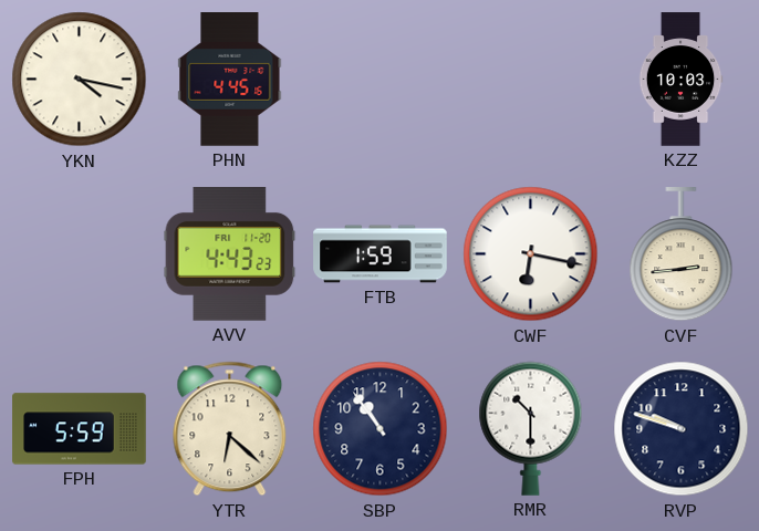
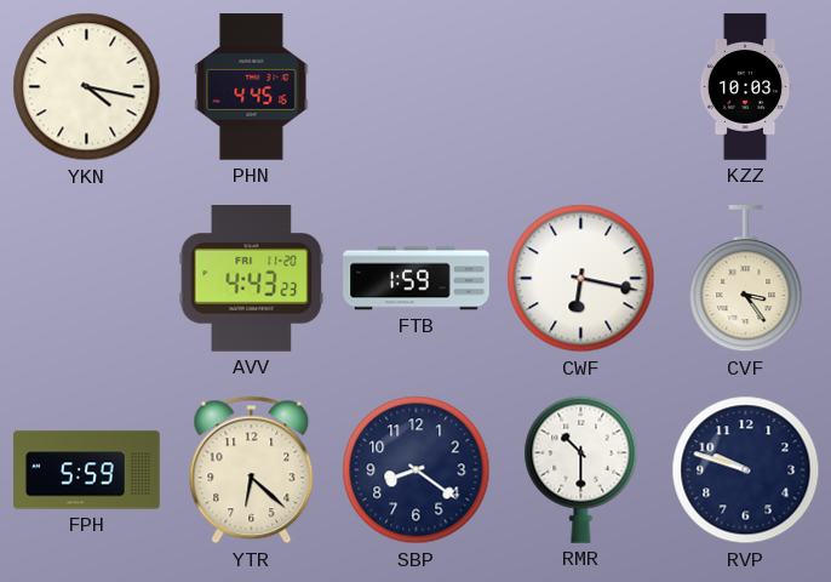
CVF: 2:44 -> 3:24
SBP: 10:54 -> 8:21
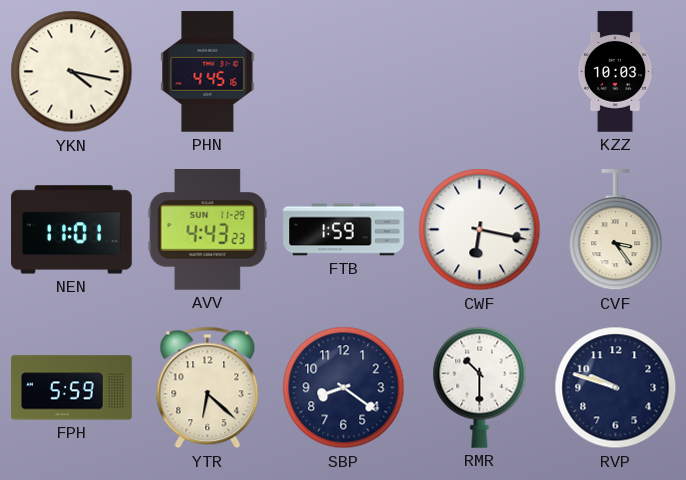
NEN: none -> 11:01
AVV date: FRI 11-20 -> SUN 11-29
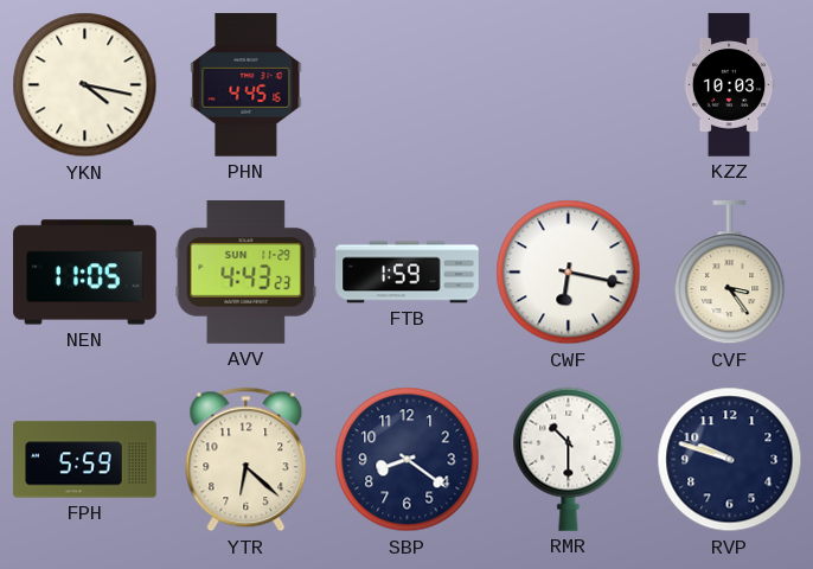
NEN: 11:01 -> 11:05
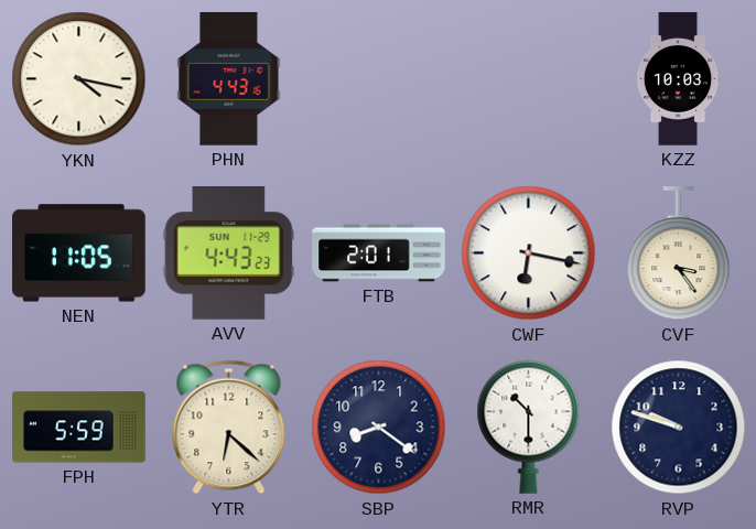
PHN: 4:45 -> 4:43
FTB: 1:59 -> 2:01
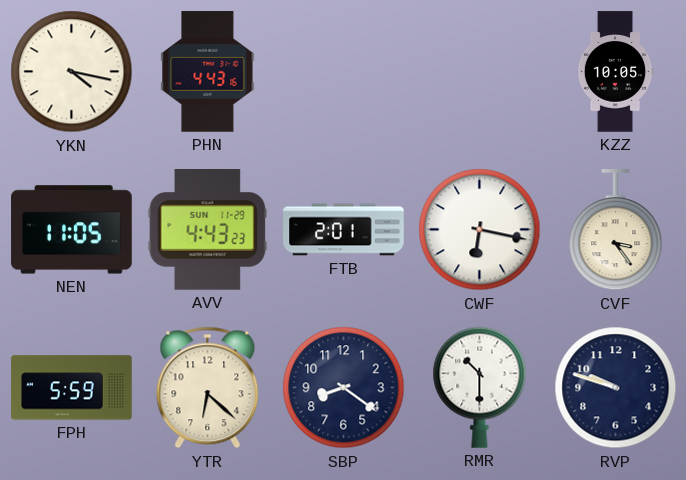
KZZ: 10:03 -> 10:05
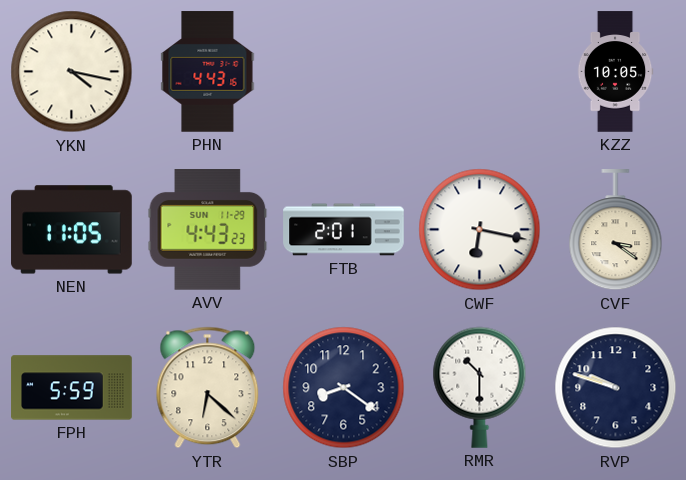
CVF: 3:24 -> 3:21
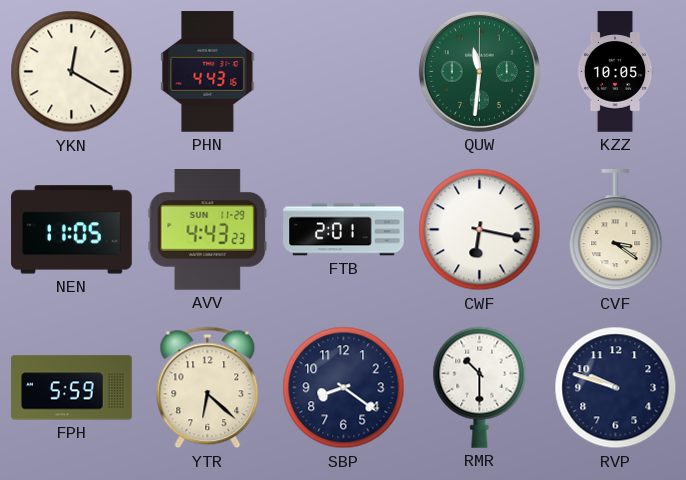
YKN: 4:17 -> 12:20
QUW: none -> 11:31
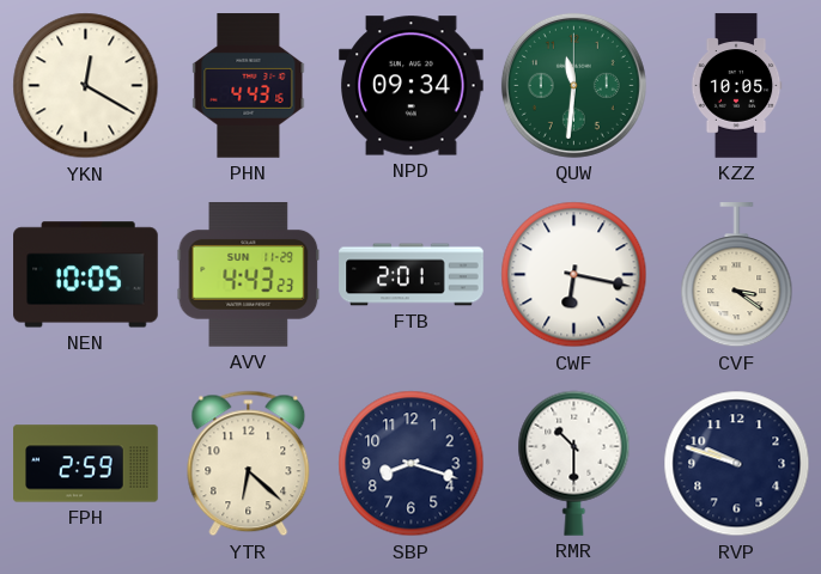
NPD: none -> 09:34
NEN: 11:05 -> 10:05
FPH: 5:59 -> 2:59
SBP: 8:21 -> 8:18
